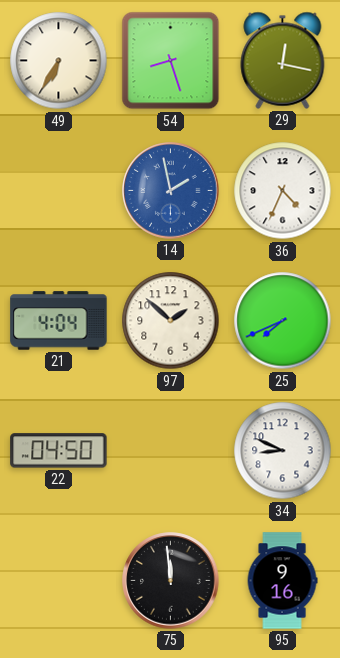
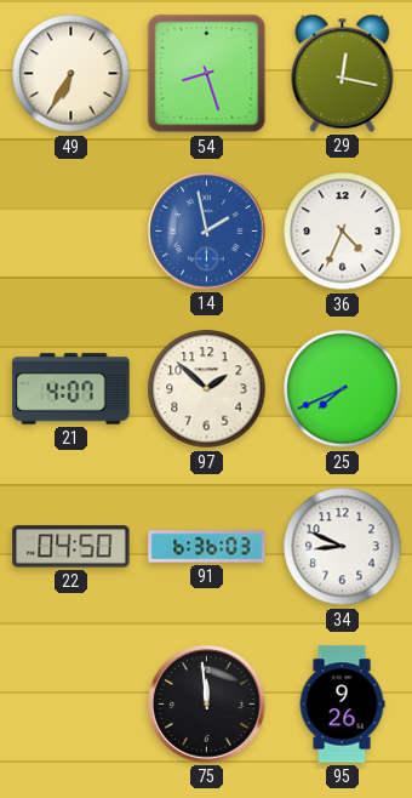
21: 4:04 -> 4:07
91: none -> 6:36
95: 9:16 -> 9:26
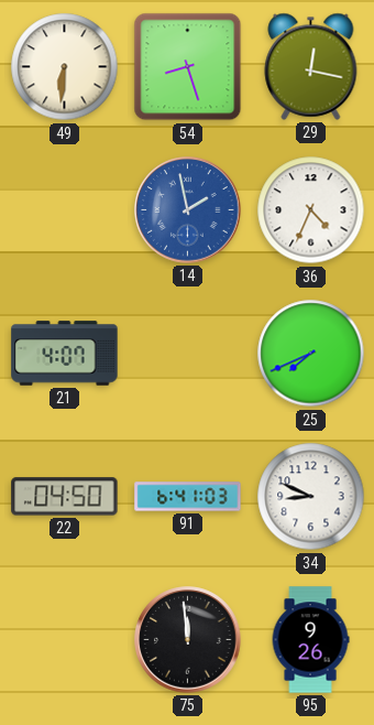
49: 6:35 -> 6:31
97: 1:52 -> none
91: 6:36 -> 6:41
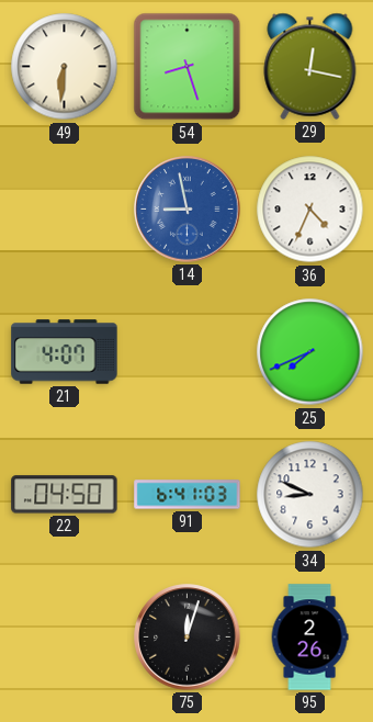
14: 1:58 -> 8:58
75: 11:59 -> 12:03
95: 9:26 -> 2:26
